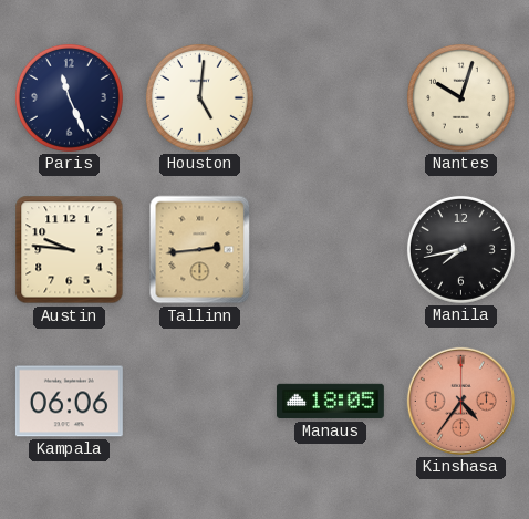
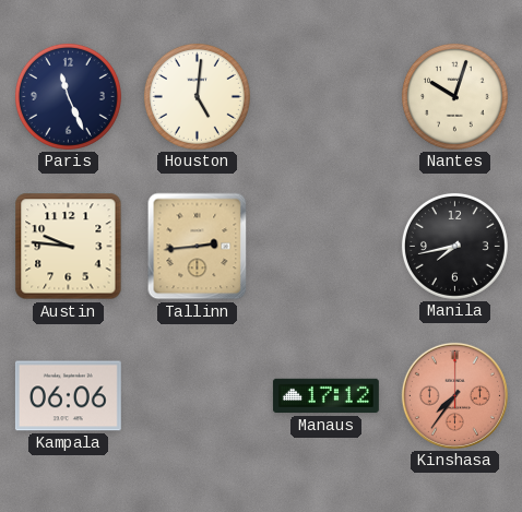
Manaus: 18:05 -> 17:12
Kinshasa: 4:36 -> 7:36
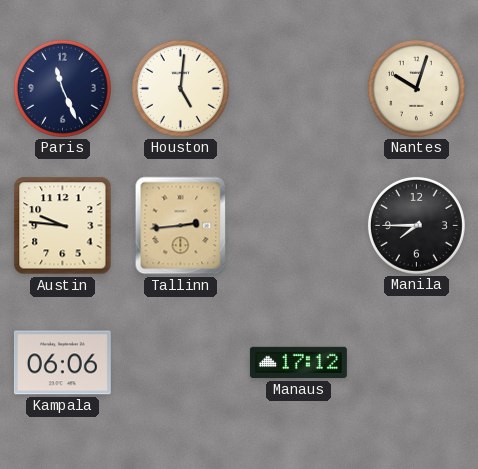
Manila: 7:43 -> 7:45
Kinshasa: 7:36 -> none
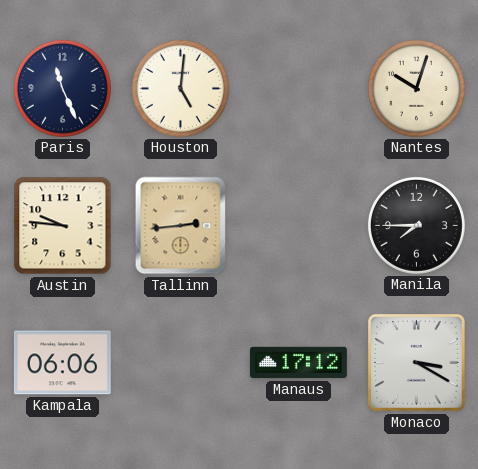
Monaco: none -> 3:20
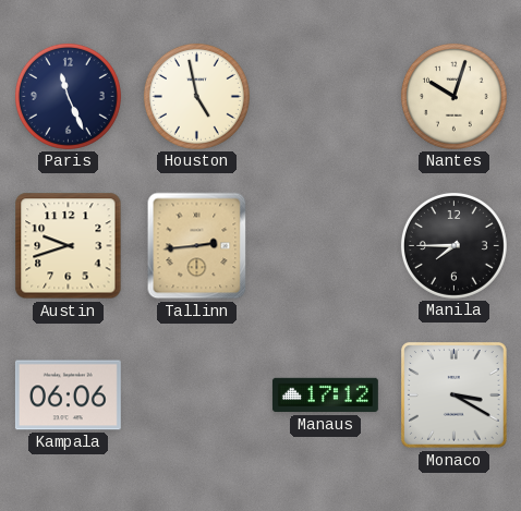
Houston: 5:01 -> 4:58
Austin: 9:46 -> 9:42
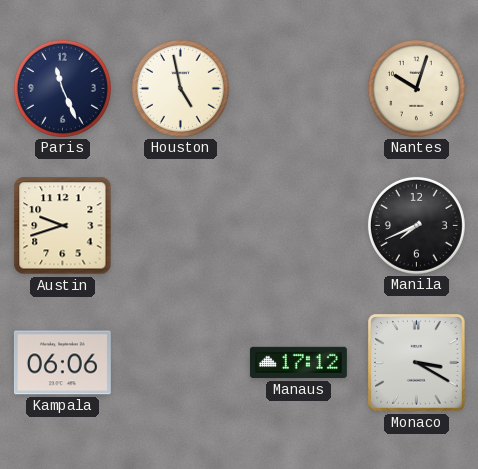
Tallinn: 2:44 -> none
Manila: 7:45 -> 7:41
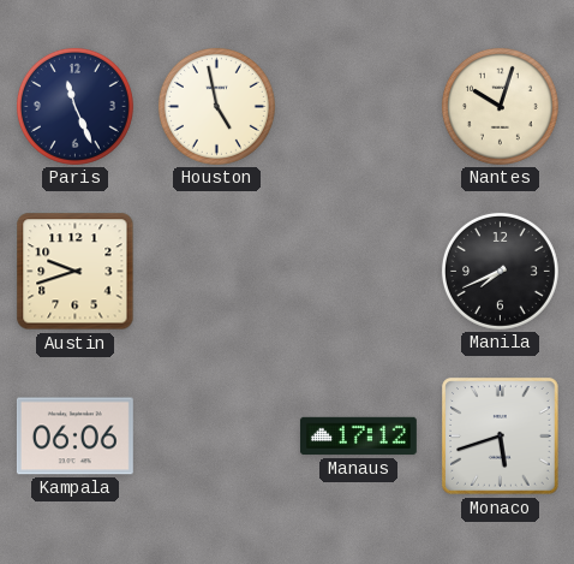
Monaco: 3:20 -> 5:42
